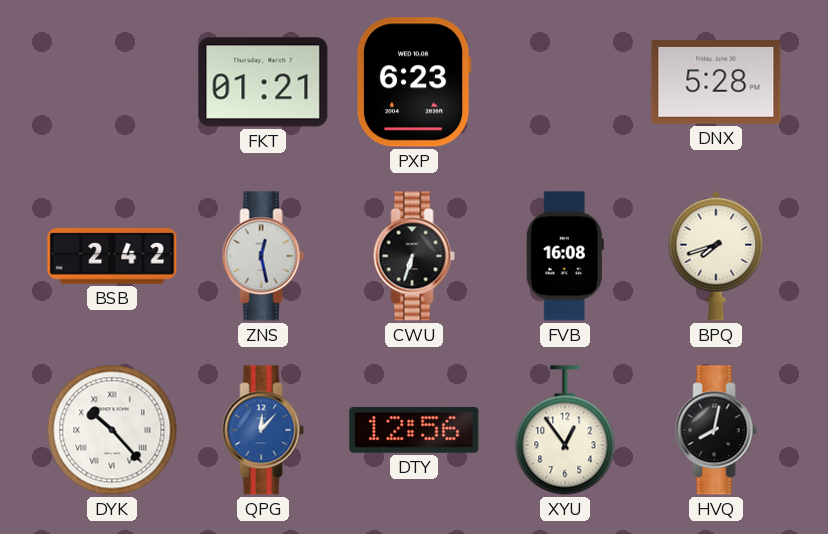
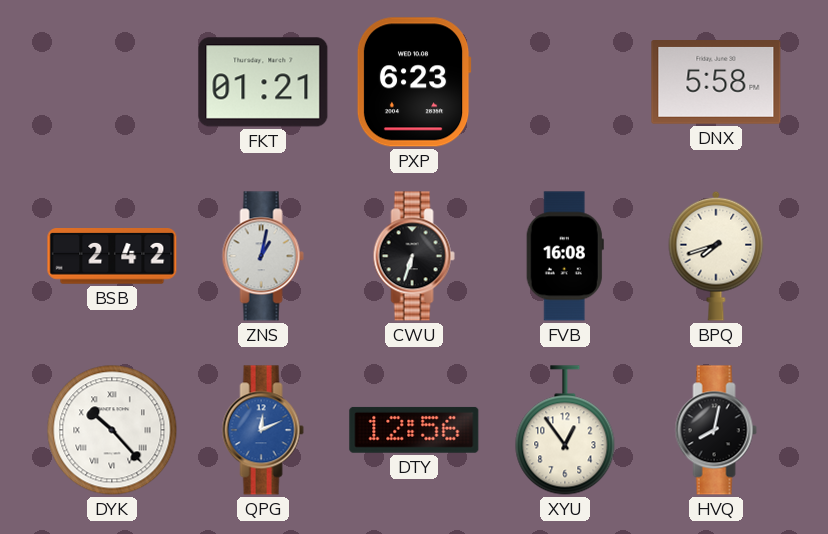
DNX: 5:28 -> 5:58
ZNS: 12:28 -> 1:02
QPG: 12:07 -> 12:11
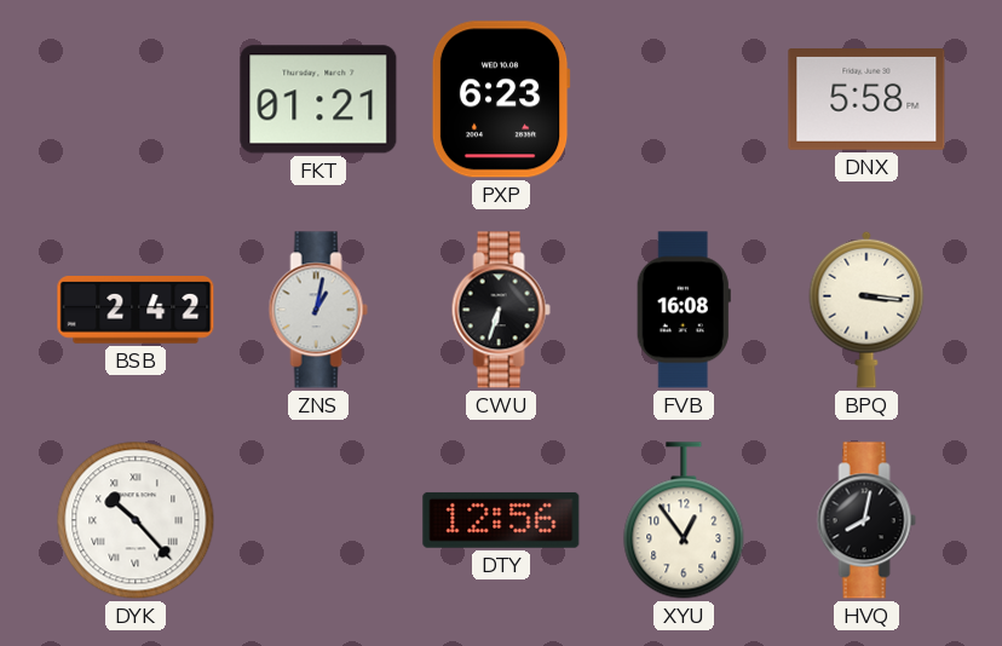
BPQ: 7:42 -> 3:16
QPG: 12:11 -> none
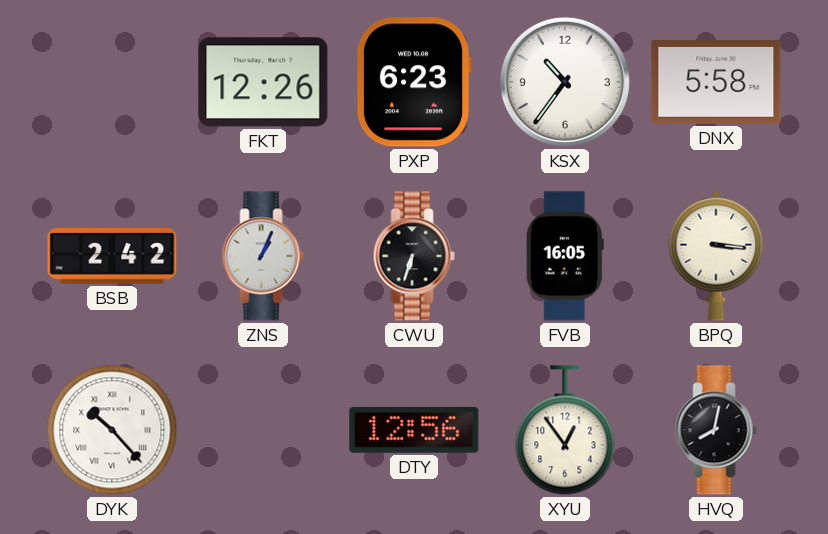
FKT: 01:21 -> 12:26
KSX: none -> 10:36
ZNS: 1:02 -> 1:04
FVB: 16:08 -> 16:05
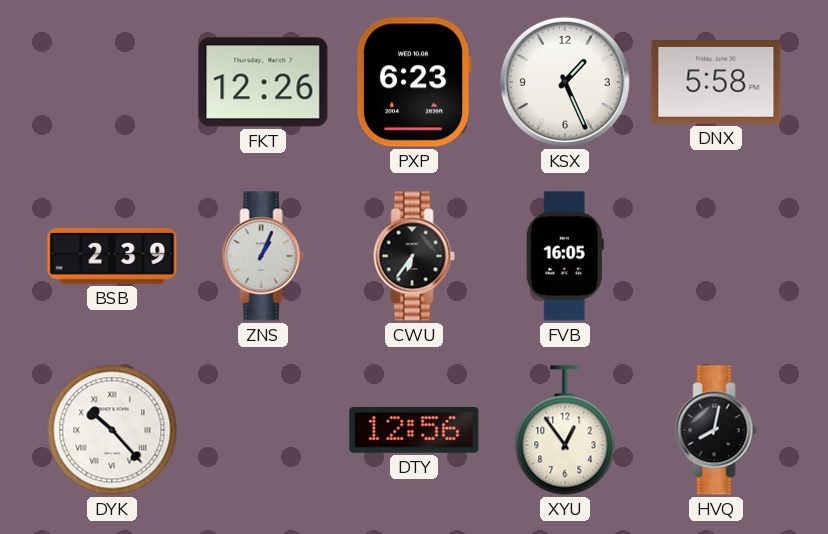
KSX: 10:36 -> 1:26
BSB: 2:42 -> 2:39
CWU: 6:33 -> 6:36
BPQ: 3:16 -> none
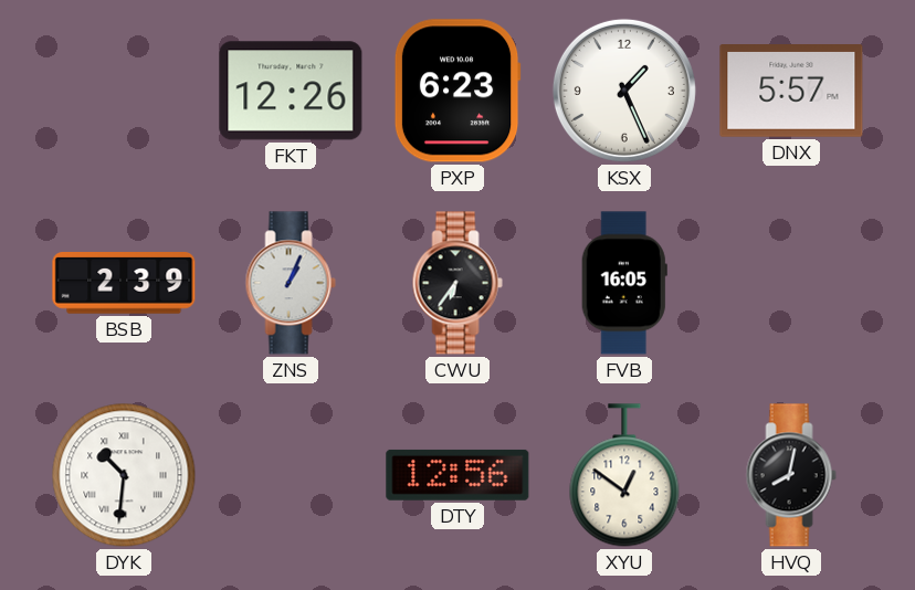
DNX: 5:58 -> 5:57
DYK: 10:23 -> 10:31
XYU: 12:54 -> 12:51
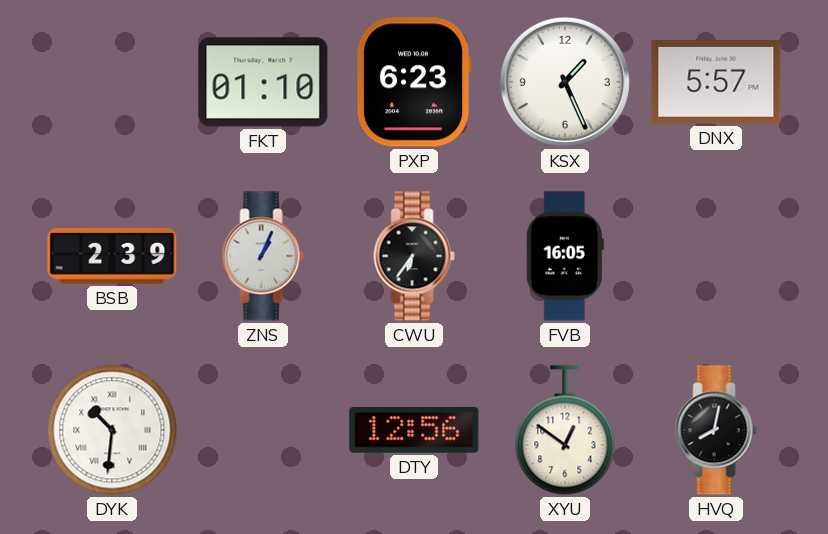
FKT: 12:26 -> 01:10
